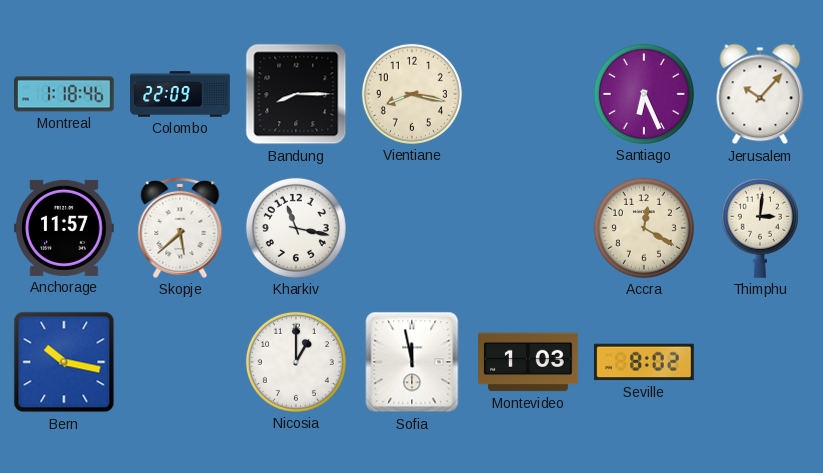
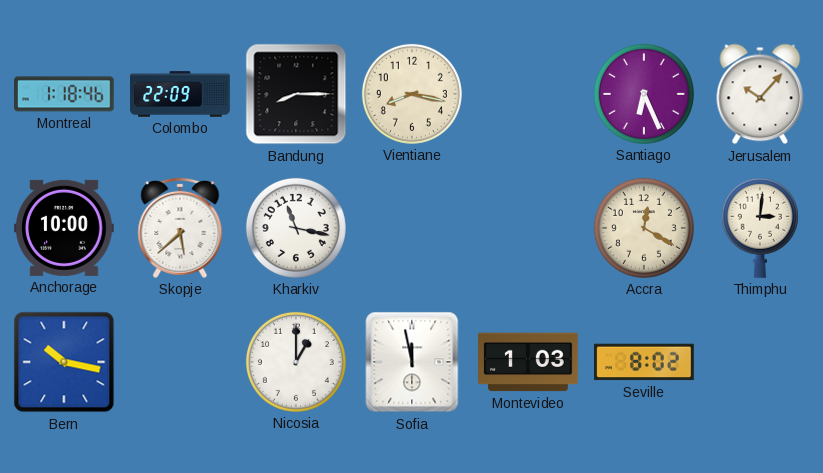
Anchorage: 11:57 -> 10:00
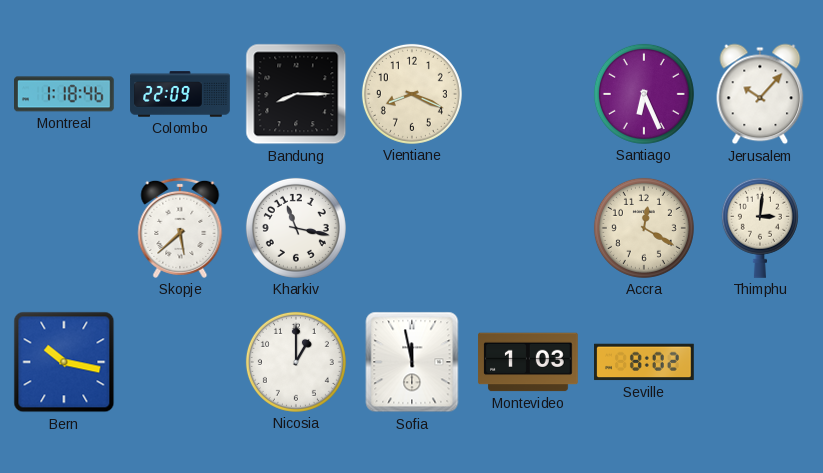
Vientiane: 8:17 -> 8:19
Anchorage: 10:00 -> none
